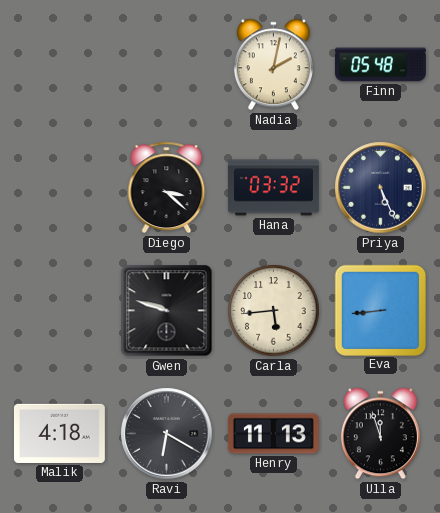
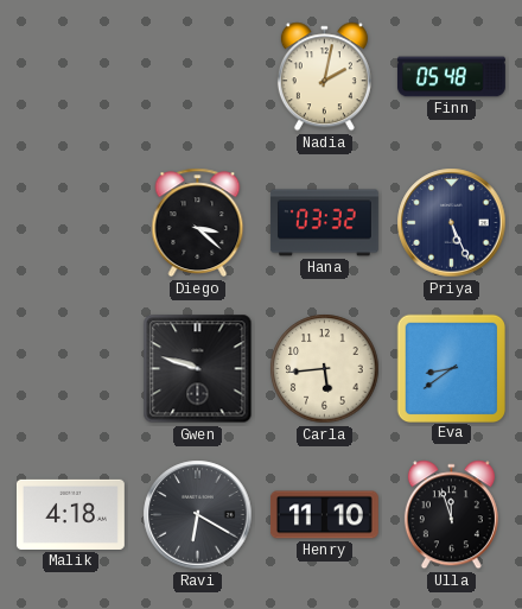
Eva: 8:44 -> 8:39
Henry: 11:13 -> 11:10
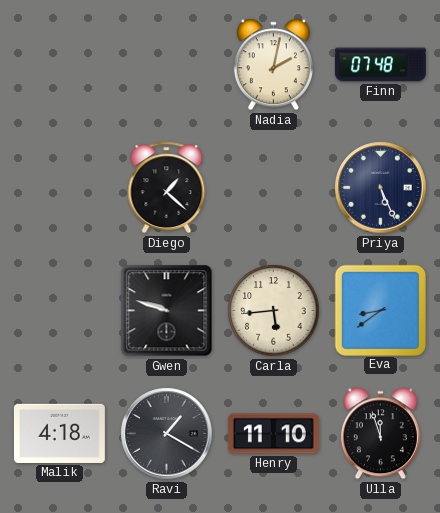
Finn: 05:48 -> 07:48
Diego: 3:22 -> 1:22
Hana: 03:32 -> none
Ravi: 6:20 -> 1:20
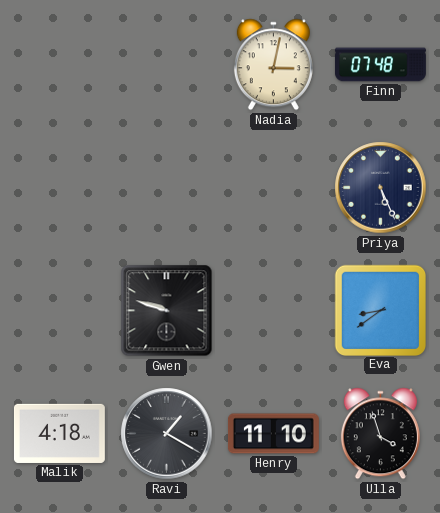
Nadia: 2:02 -> 3:02
Diego: 1:22 -> none
Carla: 5:44 -> none
Ulla: 11:57 -> 3:57
